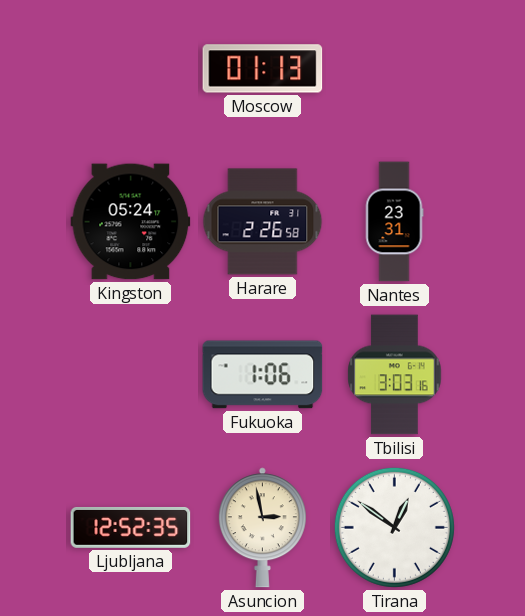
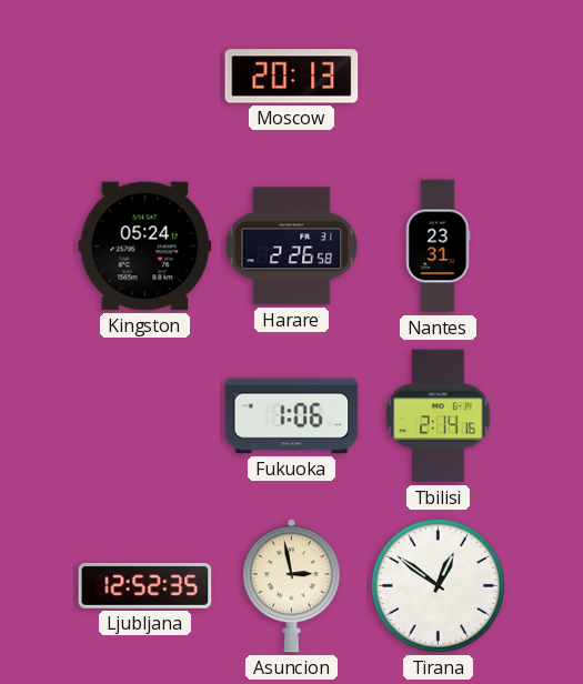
Moscow: 01:13 -> 20:13
Tbilisi: 3:03 -> 2:14
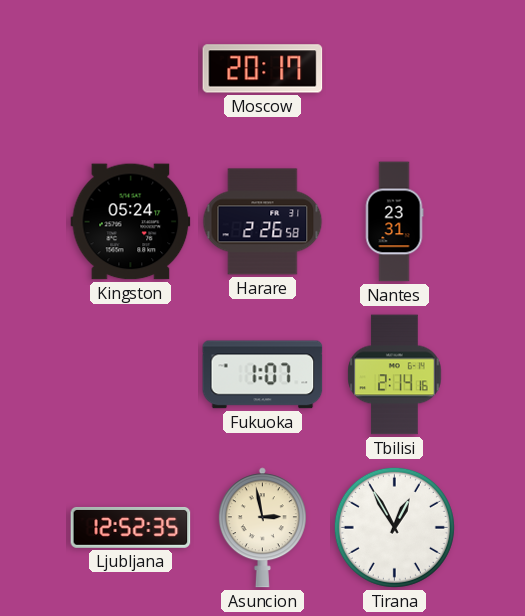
Moscow: 20:13 -> 20:17
Fukuoka: 1:06 -> 1:07
Tirana: 12:51 -> 12:55
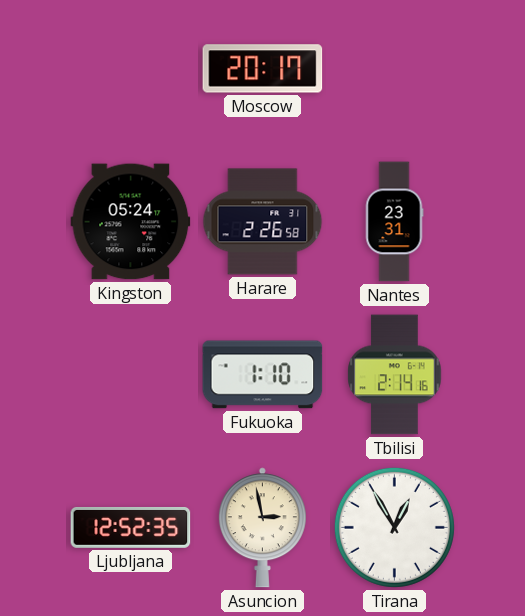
Fukuoka: 1:07 -> 1:10
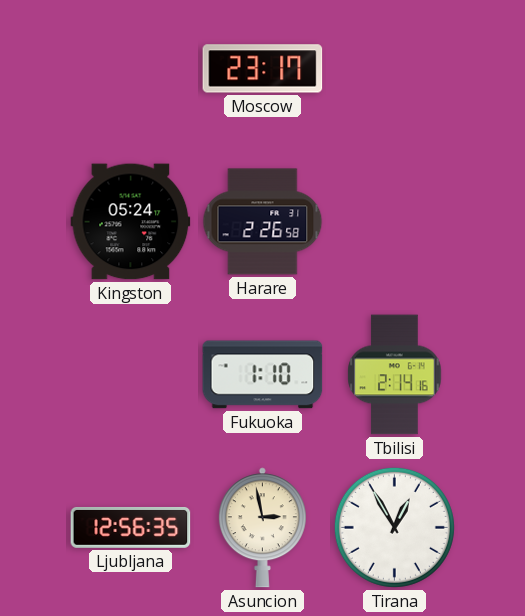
Moscow: 20:17 -> 23:17
Nantes: 23:31 -> none
Ljubljana: 12:52 -> 12:56
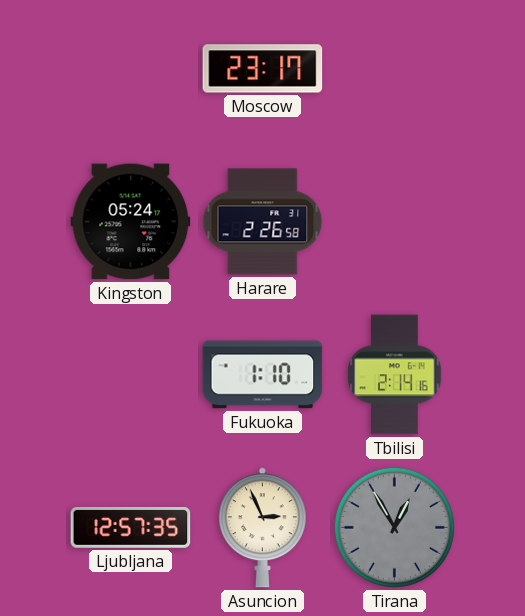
Ljubljana: 12:56 -> 12:57
Asuncion: 2:58 -> 2:56
Tirana dial: white -> grey
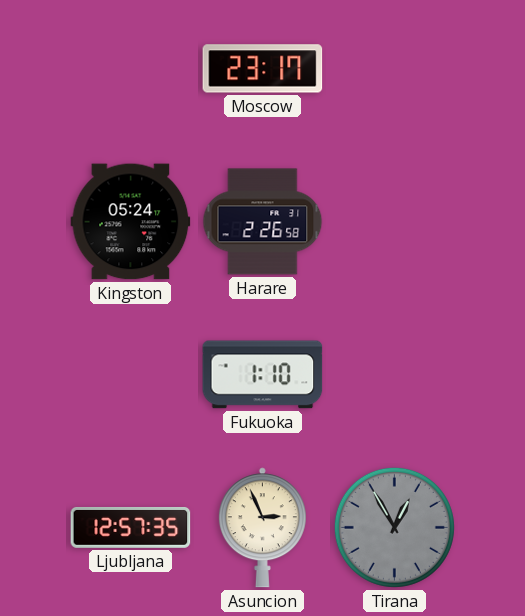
Tbilisi: 2:14 -> none
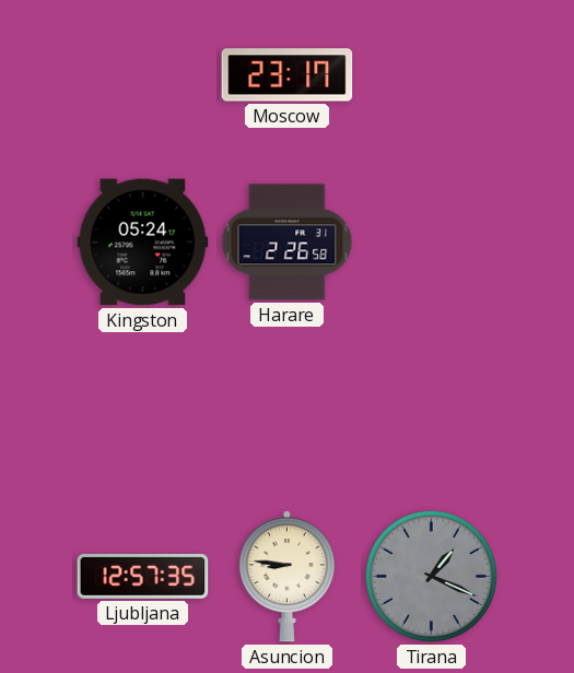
Fukuoka: 1:10 -> none
Asuncion: 2:56 -> 8:46
Tirana: 12:55 -> 1:19
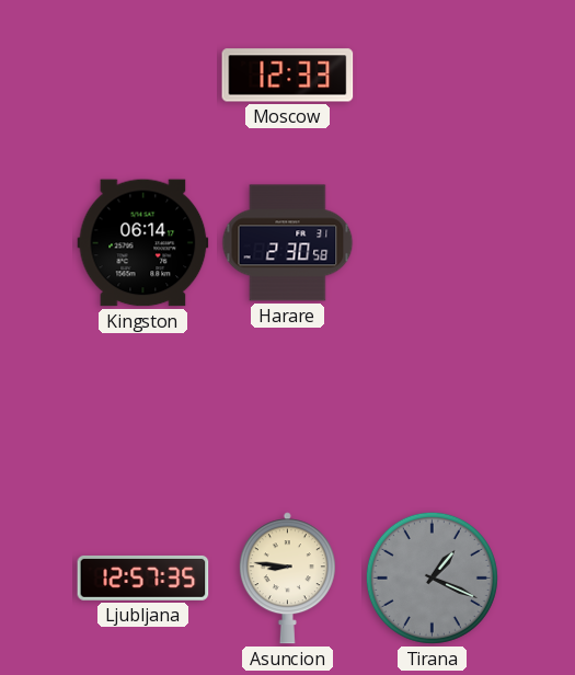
Moscow: 23:17 -> 12:33
Kingston: 05:24 -> 06:14
Harare: 2:26 -> 2:30
